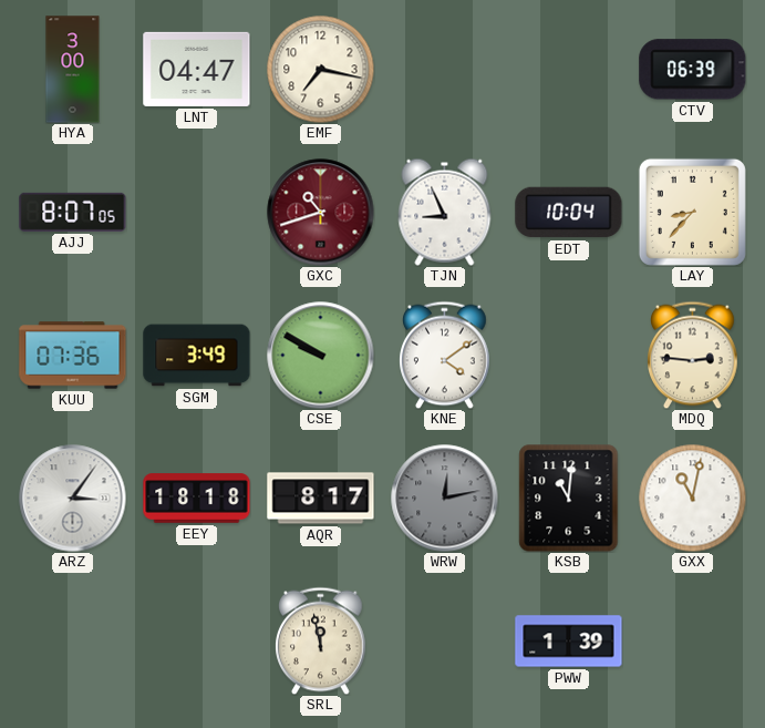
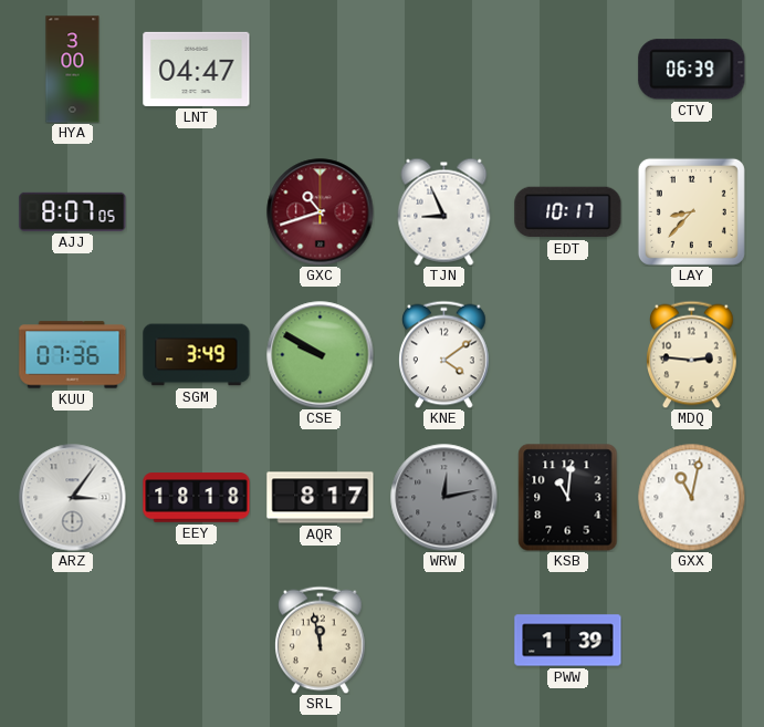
EMF: 7:17 -> none
EDT: 10:04 -> 10:17
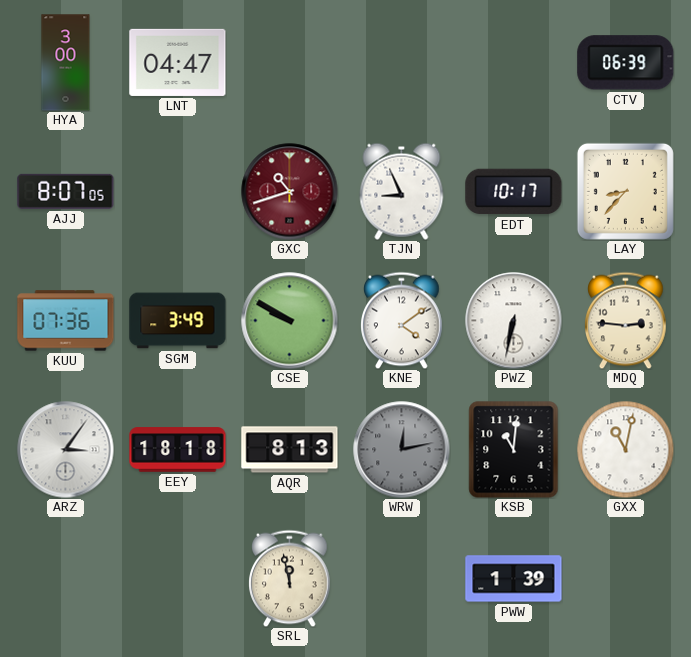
PWZ: none -> 6:32
AQR: 8:17 -> 8:13
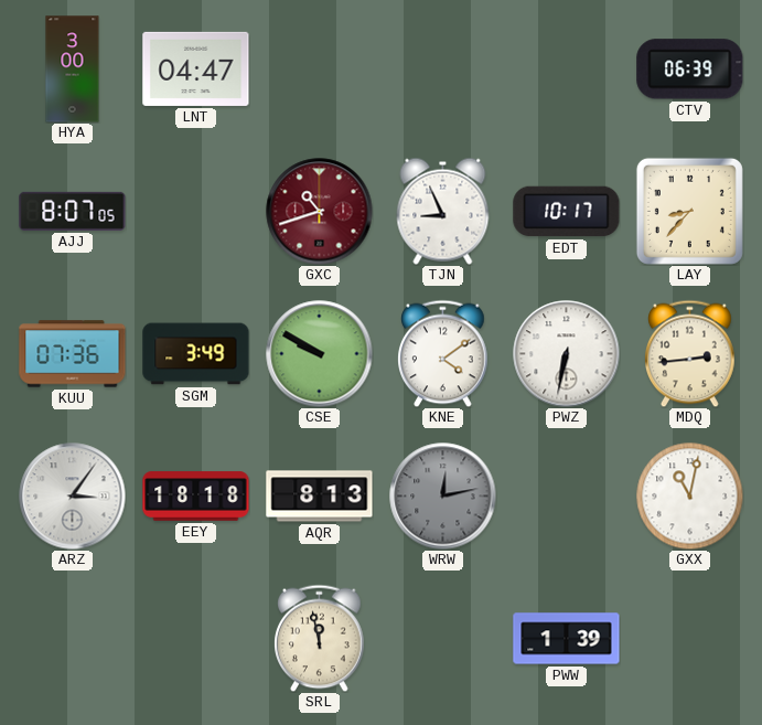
MDQ: 2:46 -> 2:44
KSB: 11:01 -> none
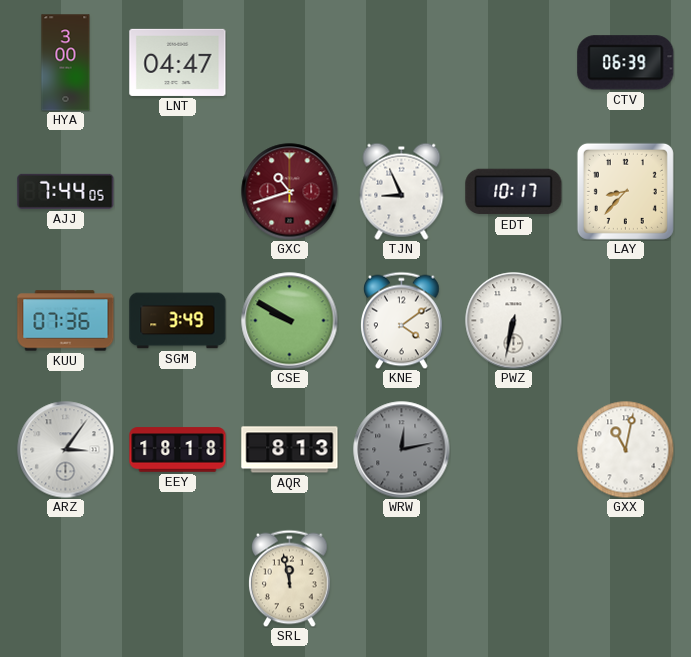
AJJ: 8:07 -> 7:44
MDQ: 2:44 -> none
PWW: 1:39 -> none
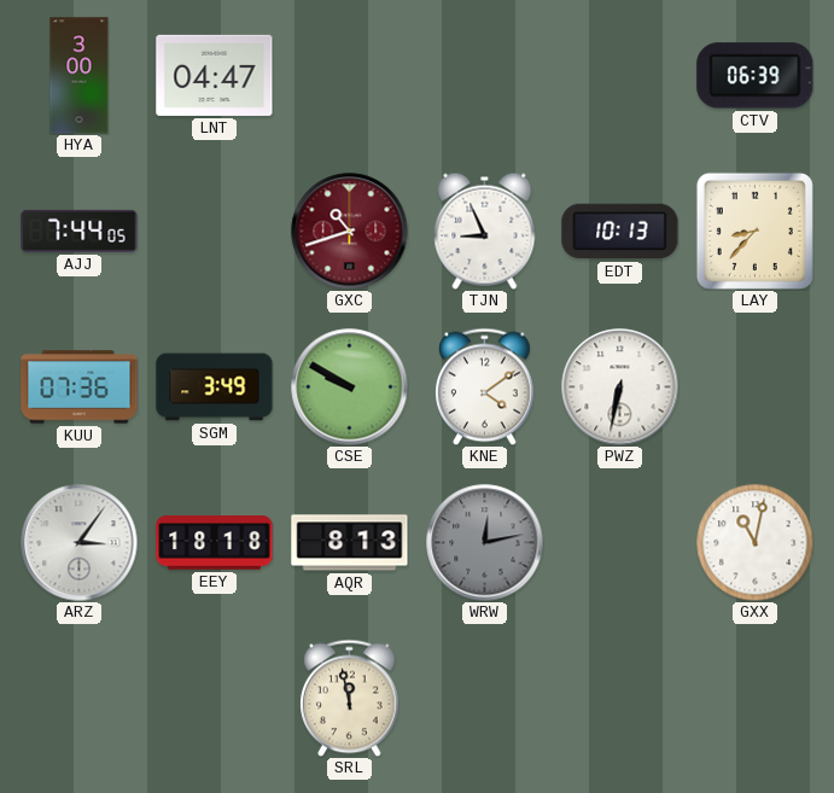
EDT: 10:17 -> 10:13
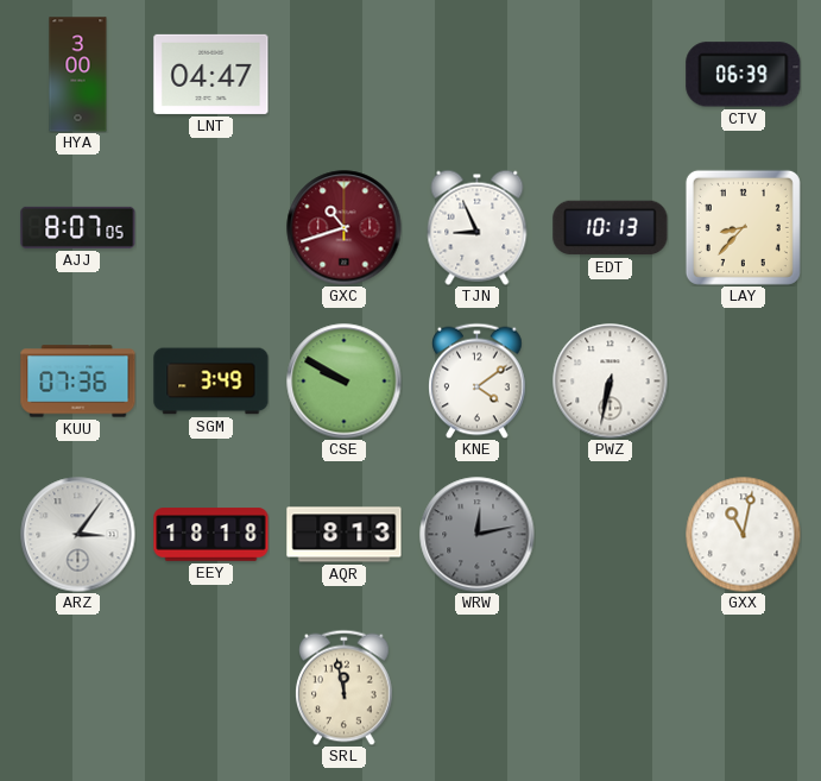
AJJ: 7:44 -> 8:07
